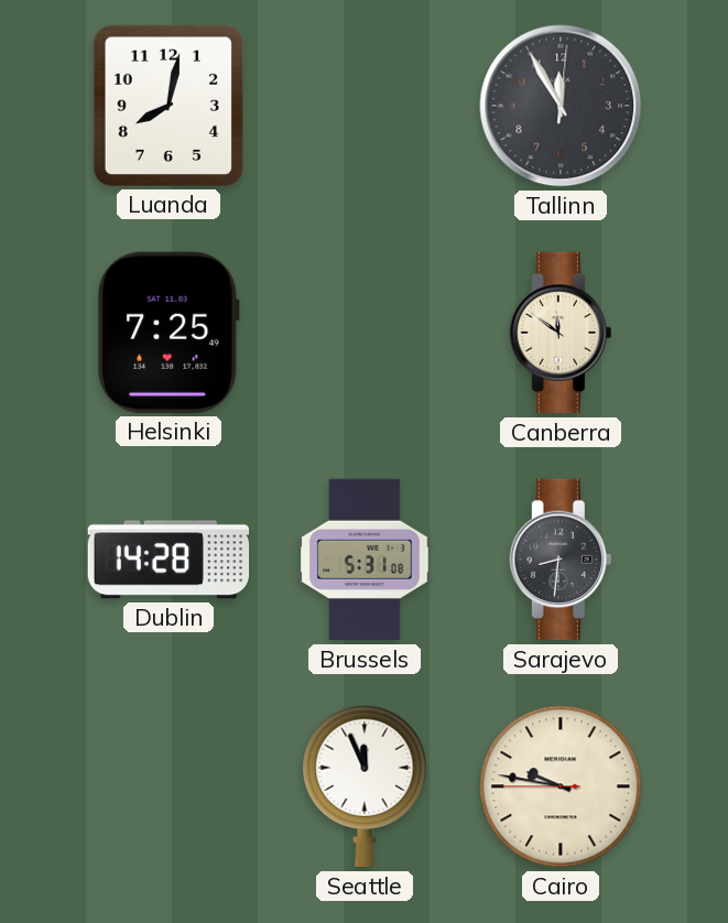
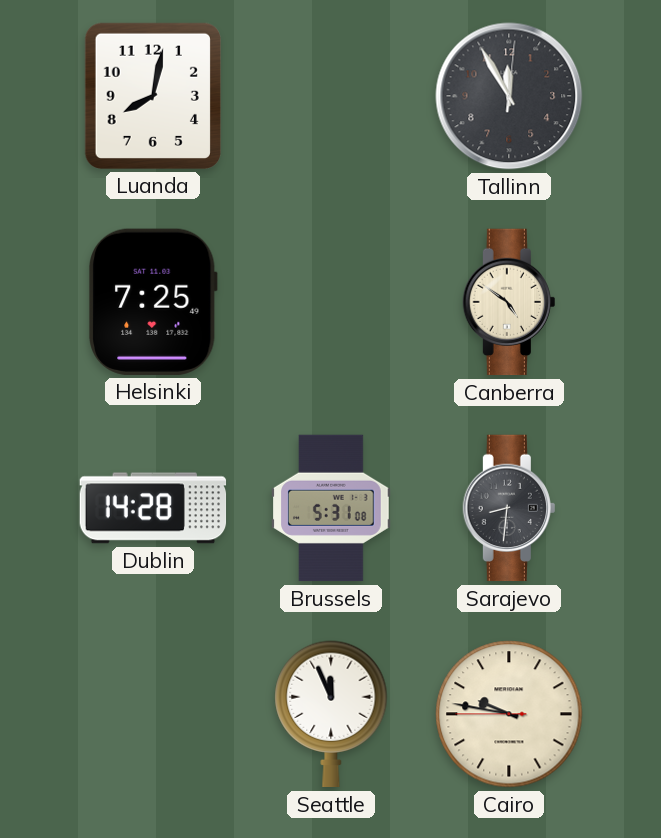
Canberra: 11:51 -> 4:51
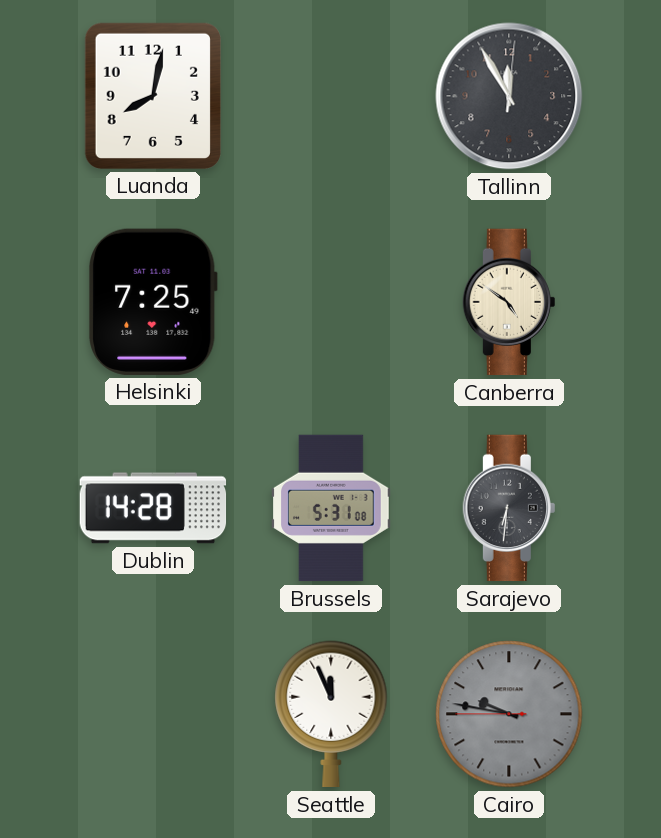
Sarajevo: 8:31 -> 6:31
Cairo dial: cream -> grey
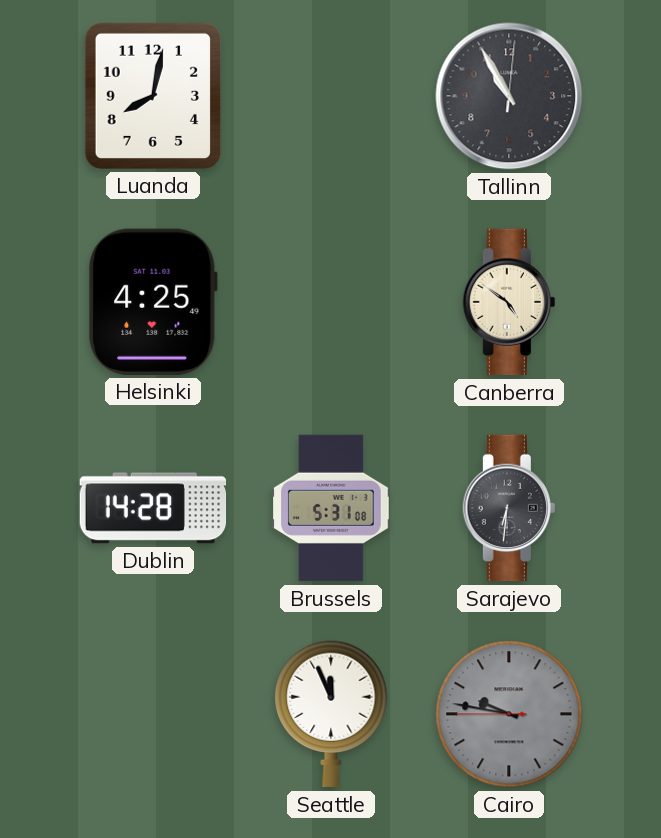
Tallinn: 11:55 -> 10:55
Helsinki: 7:25 -> 4:25
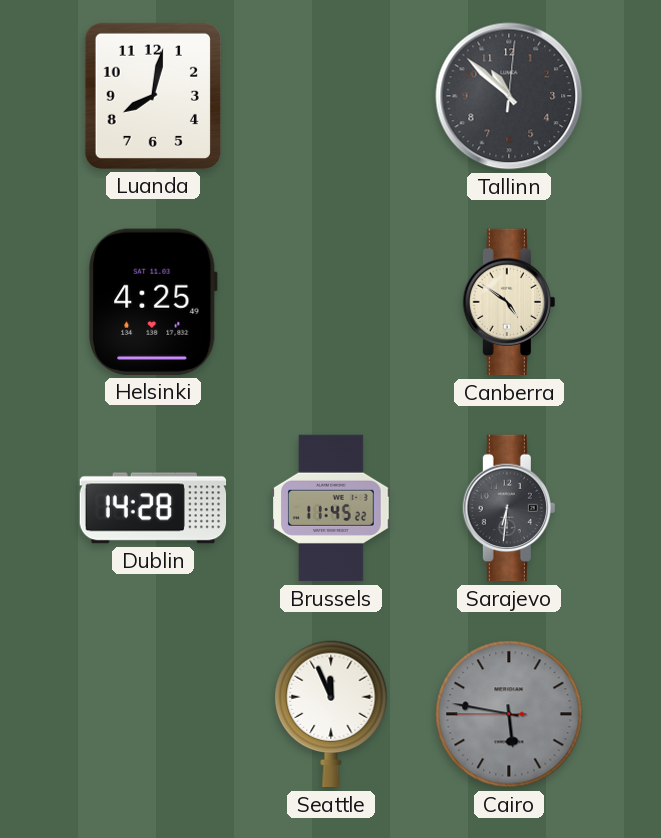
Tallinn: 10:55 -> 10:52
Brussels: 5:31 -> 11:45
Cairo: 9:46 -> 5:46
